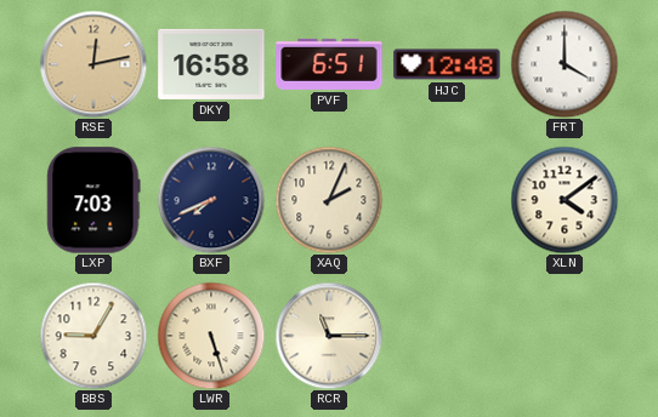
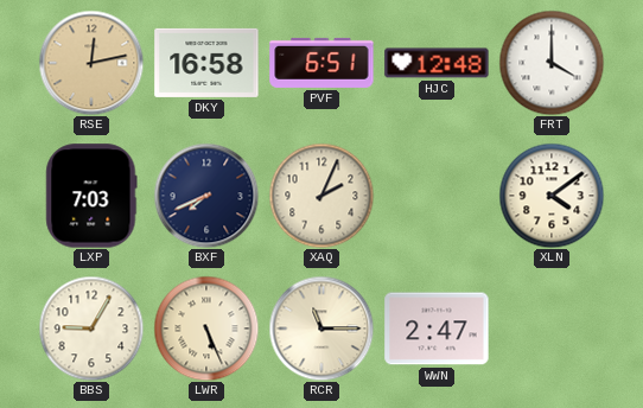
LWR: 5:27 -> 5:26
WWN: none -> 2:47
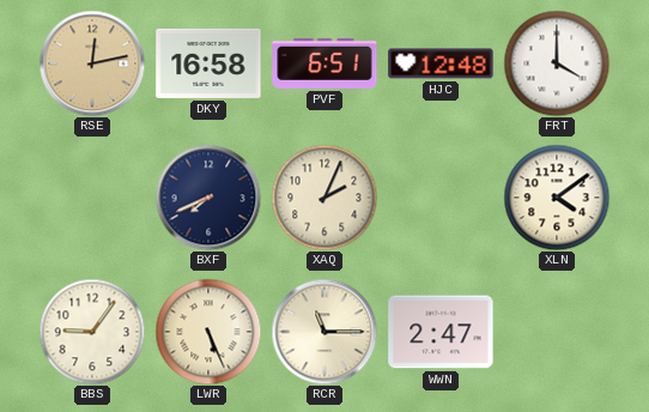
LXP: 7:03 -> none
BBS: 9:05 -> 9:06
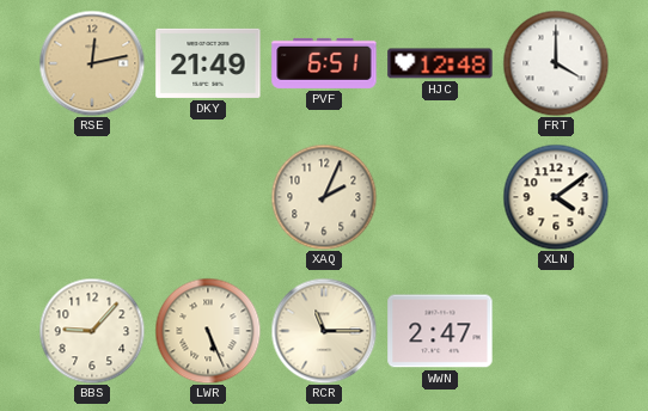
DKY: 16:58 -> 21:49
BXF: 7:41 -> none
BBS: 9:06 -> 9:07
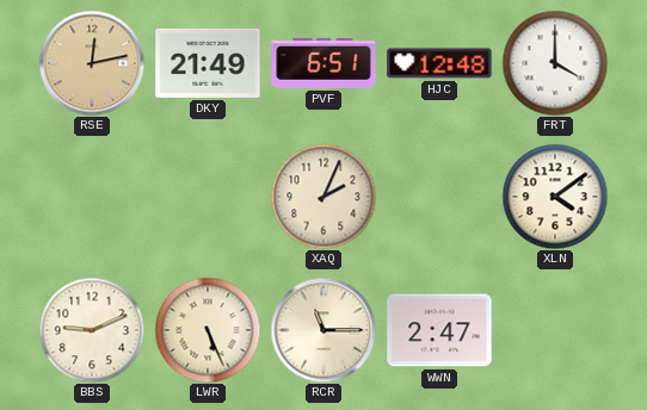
BBS: 9:07 -> 9:11
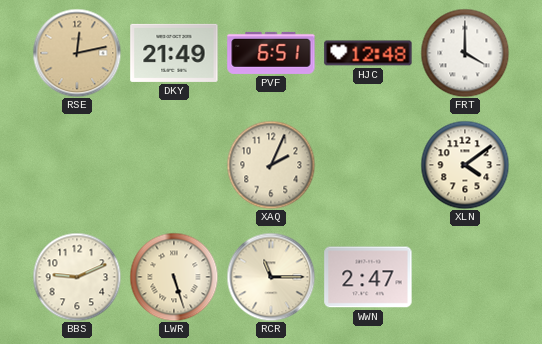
LWR: 5:26 -> 5:27
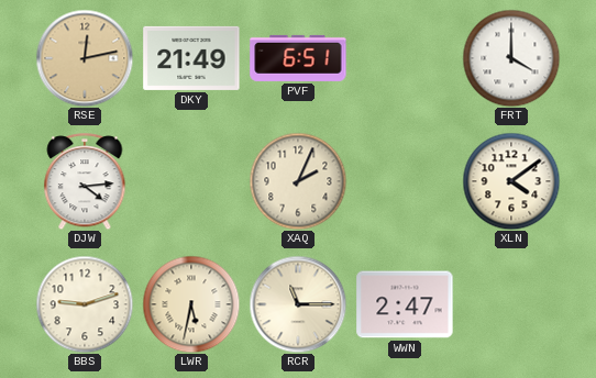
HJC: 12:48 -> none
DJW: none -> 4:14
BBS: 9:11 -> 9:12
LWR: 5:27 -> 5:32
